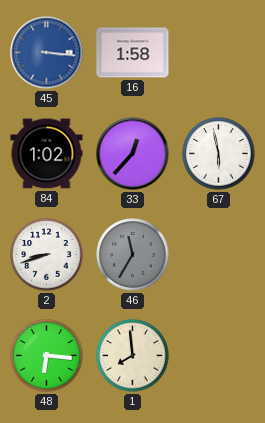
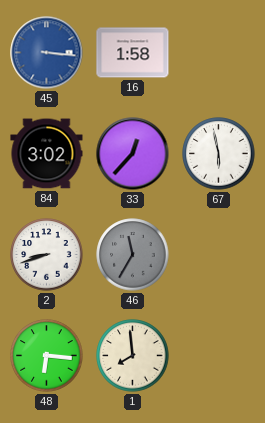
84: 1:02 -> 3:02
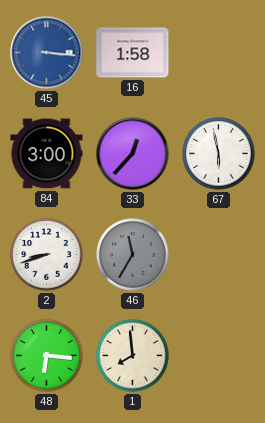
84: 3:02 -> 3:00
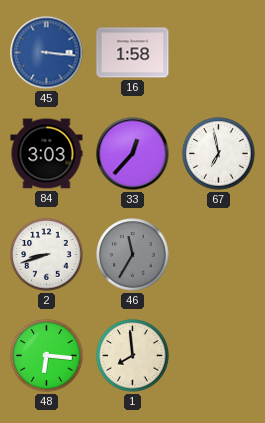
84: 3:00 -> 3:03
67: 5:58 -> 6:58
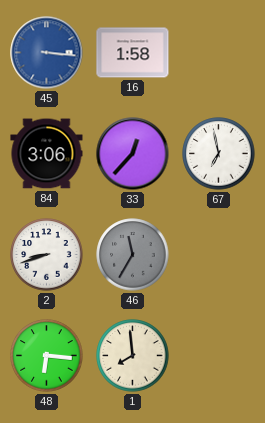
84: 3:03 -> 3:06
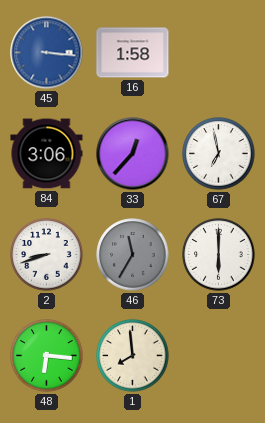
73: none -> 6:00
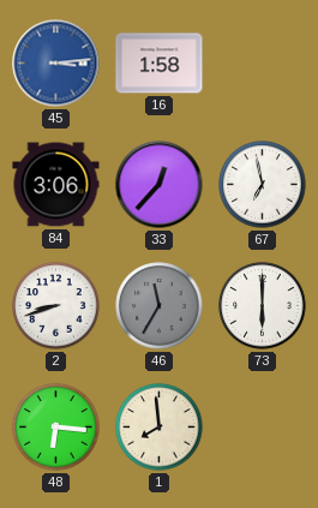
45: 3:16 -> 3:14
